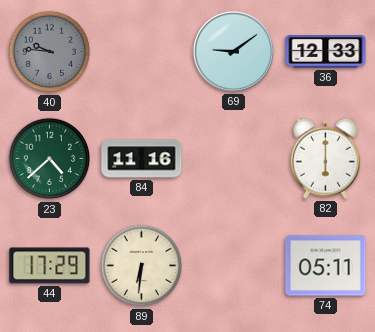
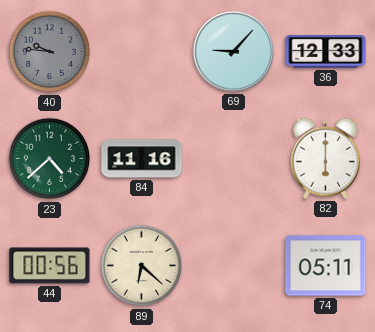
69: 9:09 -> 9:07
44: 17:29 -> 00:56
89: 6:31 -> 6:22
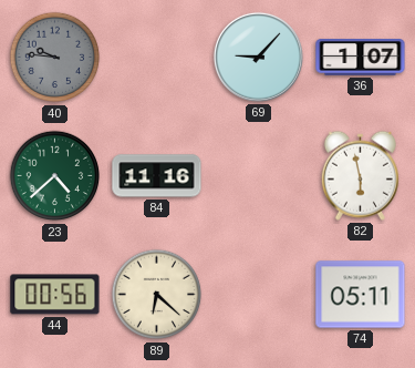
36: 12:33 -> 1:07
82: 6:00 -> 5:58
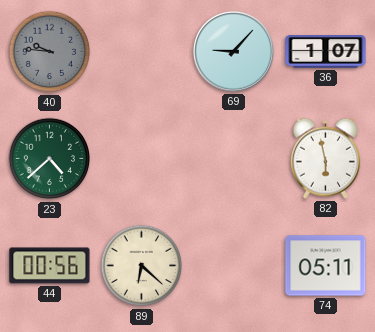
84: 11:16 -> none
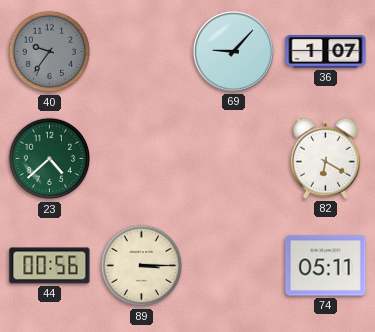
40: 9:46 -> 9:36
82: 5:58 -> 6:20
89: 6:22 -> 3:15
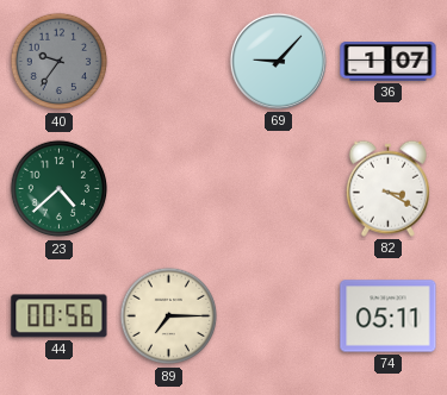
82: 6:20 -> 3:20
89: 3:15 -> 7:15
